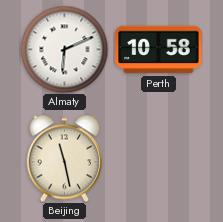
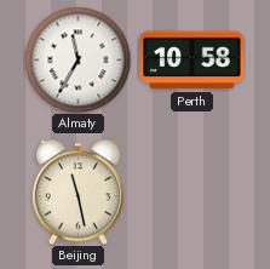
Almaty: 6:11 -> 11:35
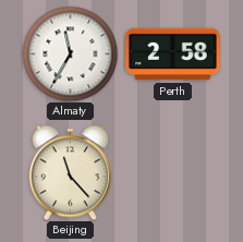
Perth: 10:58 -> 2:58
Beijing: 11:28 -> 11:23
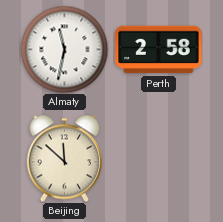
Almaty: 11:35 -> 11:32
Beijing: 11:23 -> 11:52
